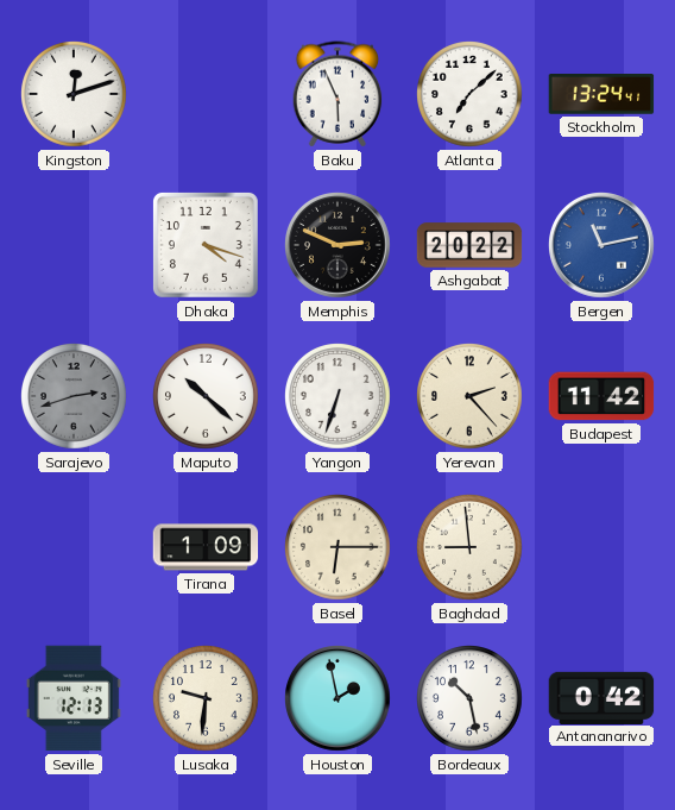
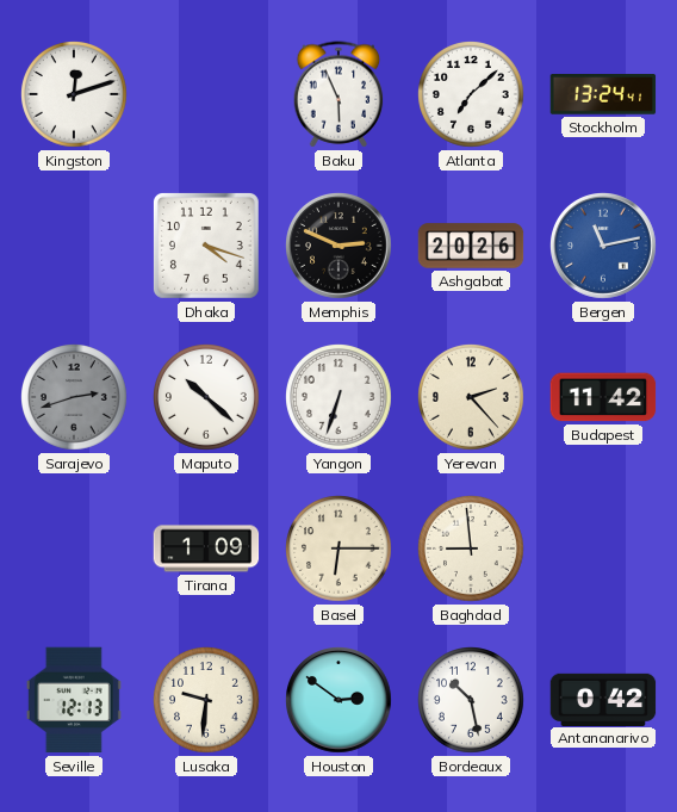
Ashgabat: 20:22 -> 20:26
Houston: 1:58 -> 2:51
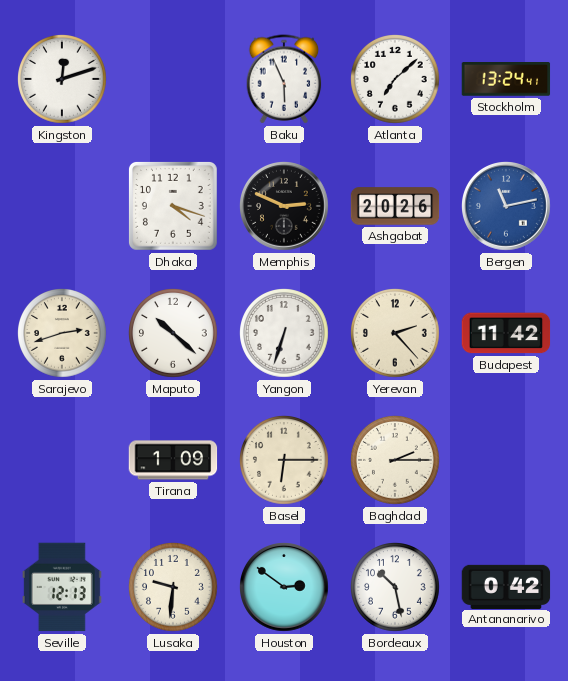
Sarajevo dial: grey -> cream
Baghdad: 8:59 -> 2:15
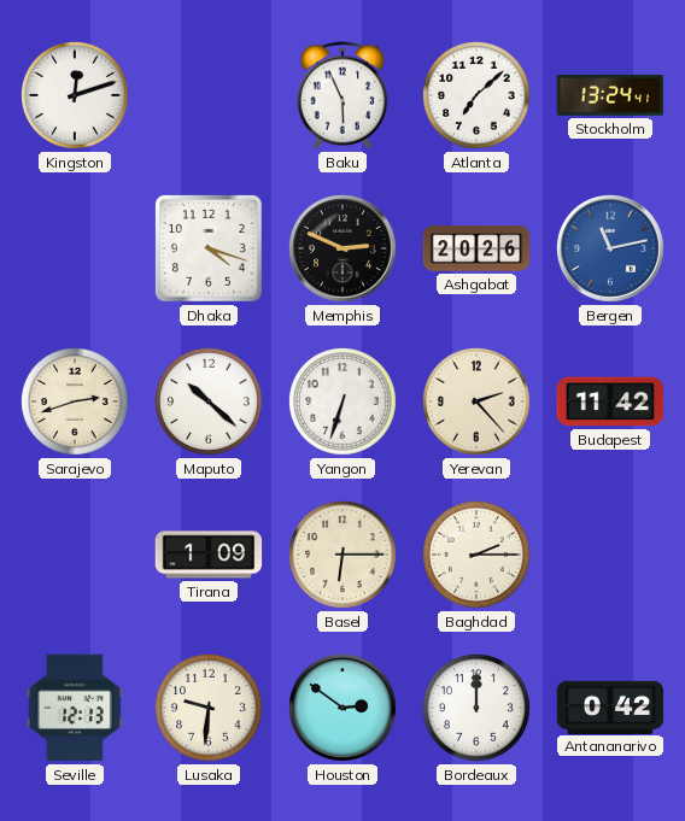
Bordeaux: 10:28 -> 12:00
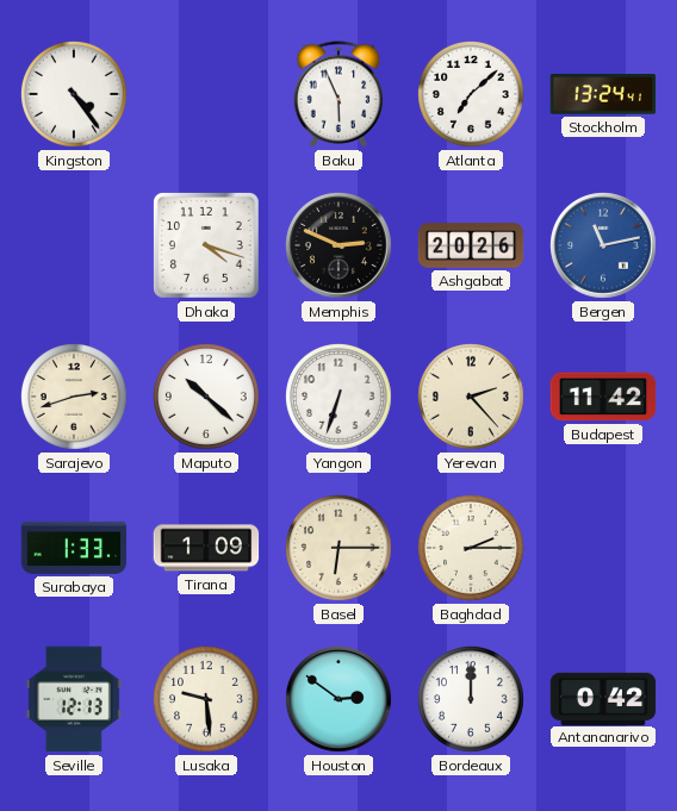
Kingston: 12:12 -> 4:24
Surabaya: none -> 1:33
Lusaka: 9:31 -> 9:29
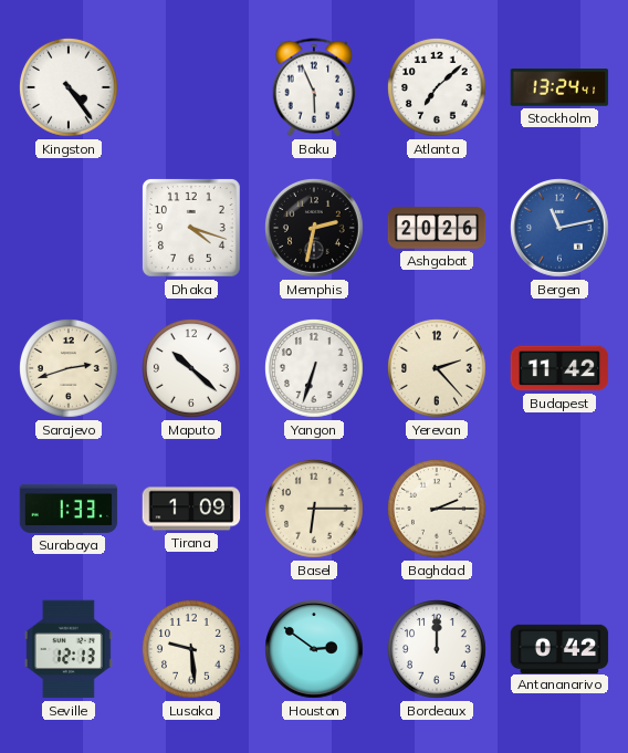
Memphis: 2:49 -> 2:32
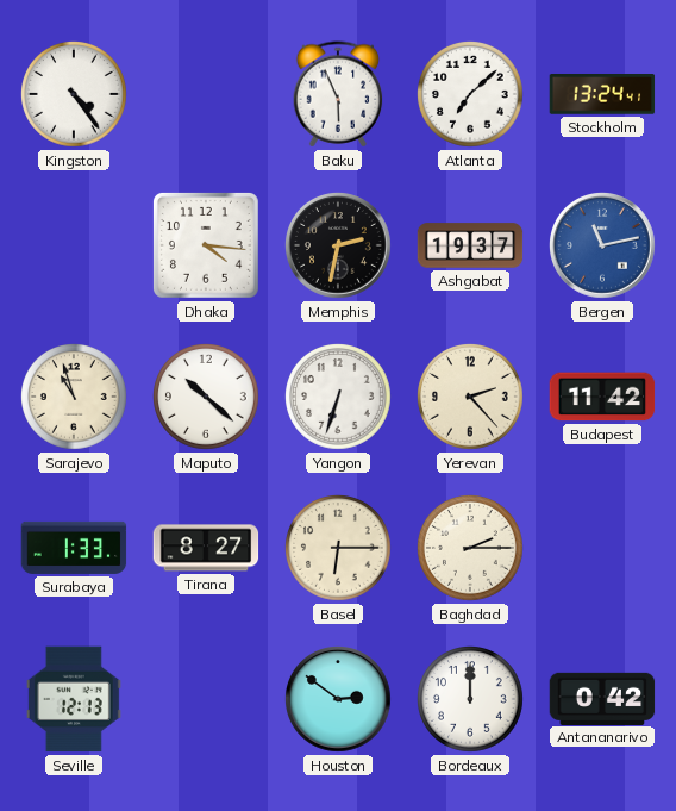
Dhaka: 4:18 -> 4:16
Ashgabat: 20:26 -> 19:37
Sarajevo: 2:42 -> 10:57
Tirana: 1:09 -> 8:27
Lusaka: 9:29 -> none
